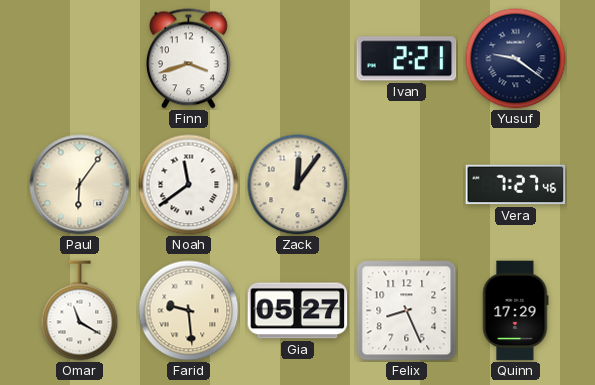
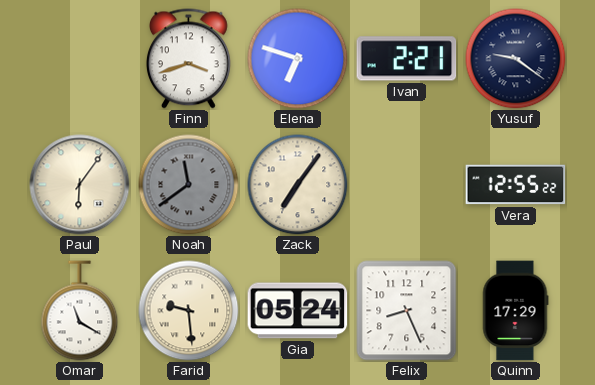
Elena: none -> 6:48
Noah dial: white -> grey
Zack: 12:06 -> 7:06
Vera: 7:27 -> 12:55
Gia: 05:27 -> 05:24
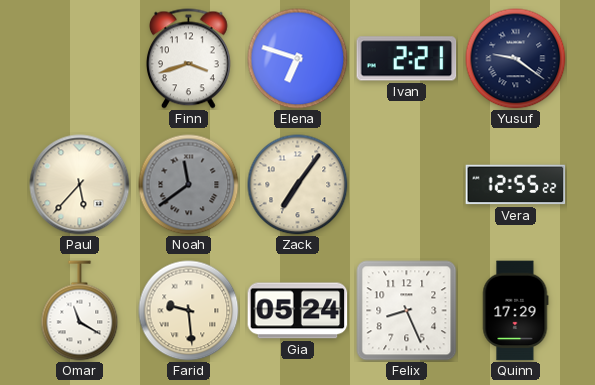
Paul: 6:06 -> 5:37
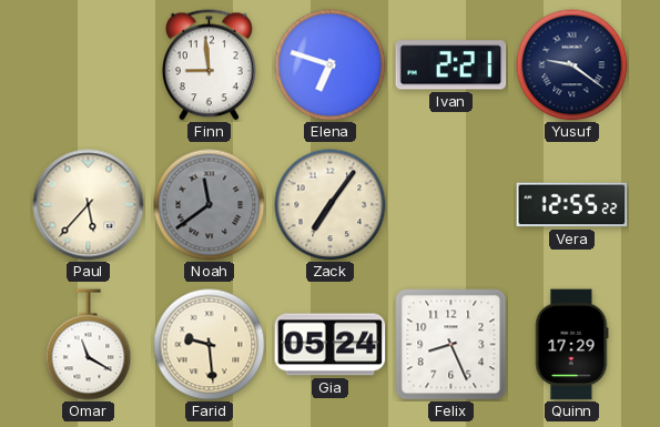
Finn: 3:42 -> 8:59
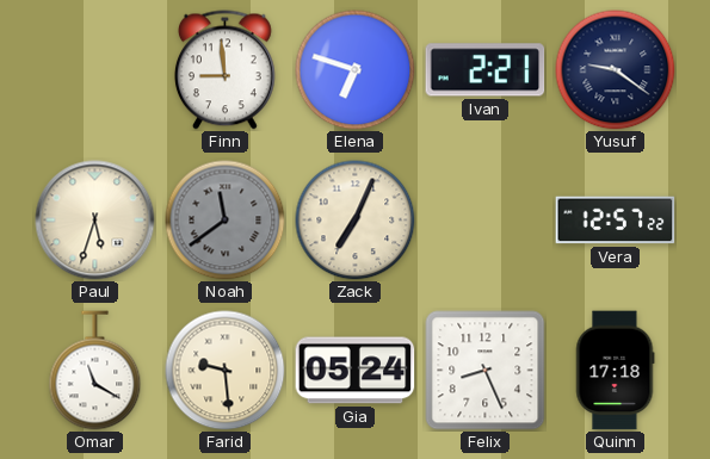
Paul: 5:37 -> 5:33
Zack: 7:06 -> 7:04
Vera: 12:55 -> 12:57
Quinn: 17:29 -> 17:18
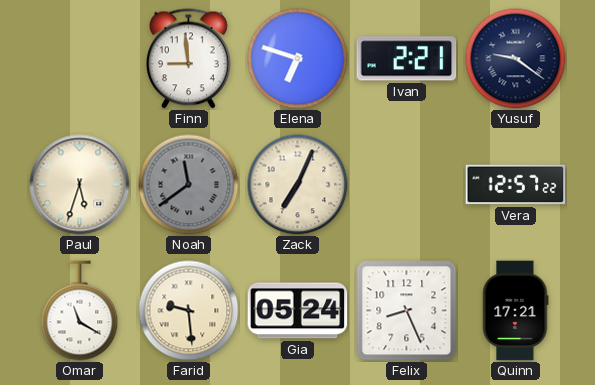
Quinn: 17:18 -> 17:21
